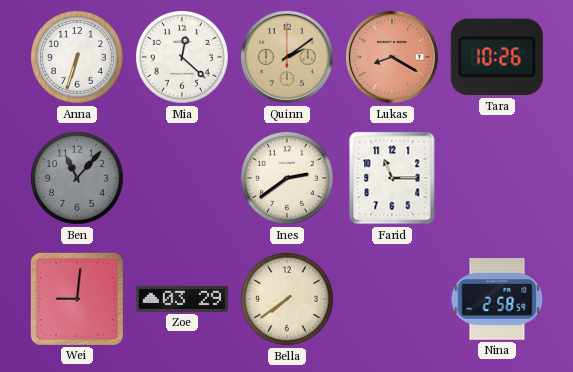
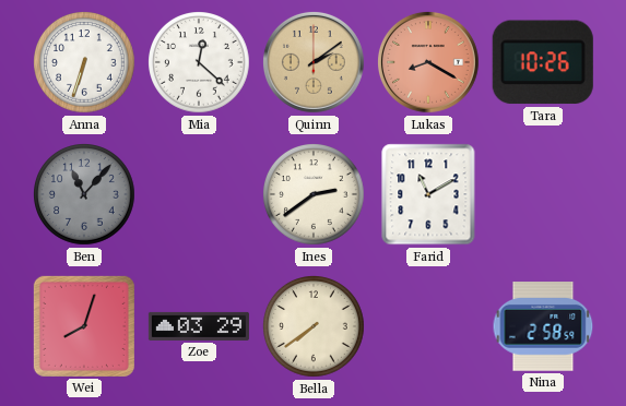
Farid: 11:15 -> 11:10
Wei: 9:01 -> 8:03
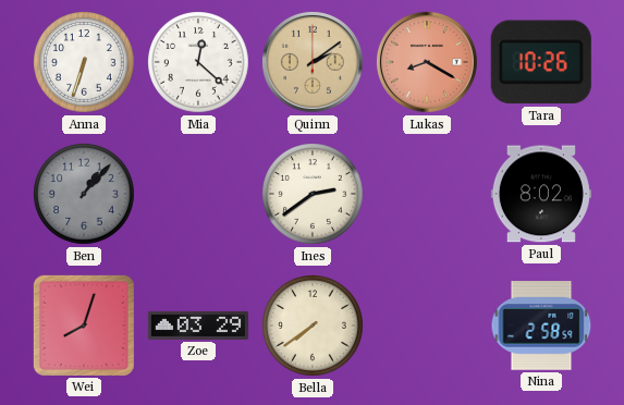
Ben: 11:07 -> 1:07
Farid: 11:10 -> none
Paul: none -> 8:02
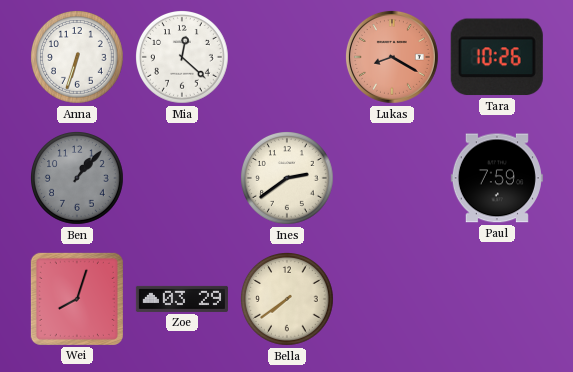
Quinn: 2:09 -> none
Paul: 8:02 -> 7:59
Nina: 2:58 -> none
